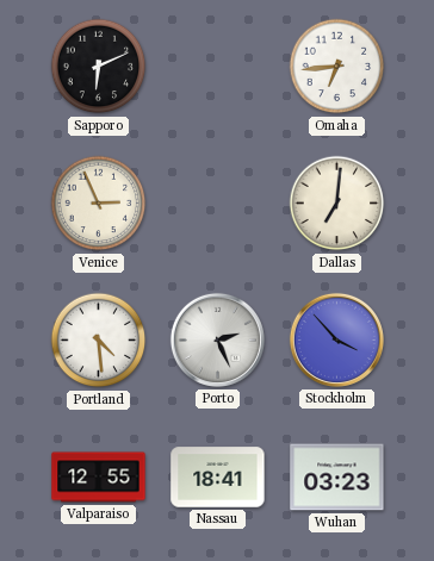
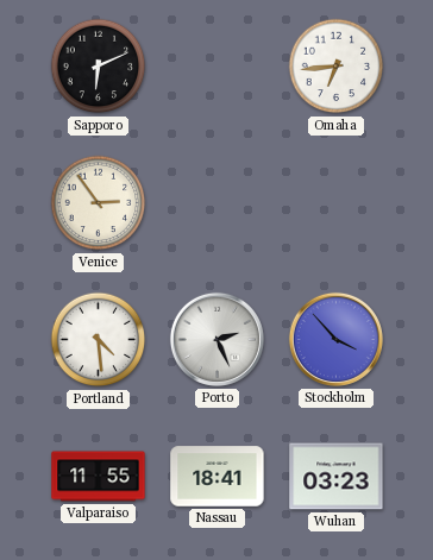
Venice: 2:56 -> 2:54
Dallas: 7:01 -> none
Valparaiso: 12:55 -> 11:55
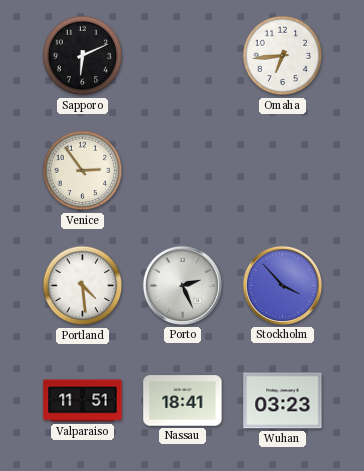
Valparaiso: 11:55 -> 11:51
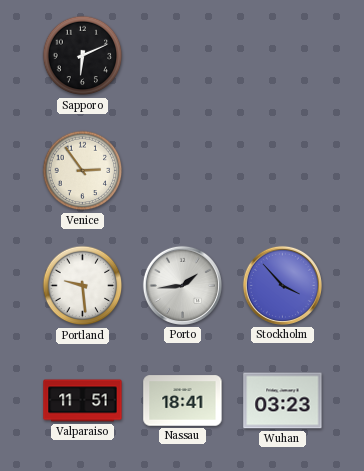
Omaha: 6:44 -> none
Portland: 4:29 -> 9:29
Porto: 2:26 -> 1:44
